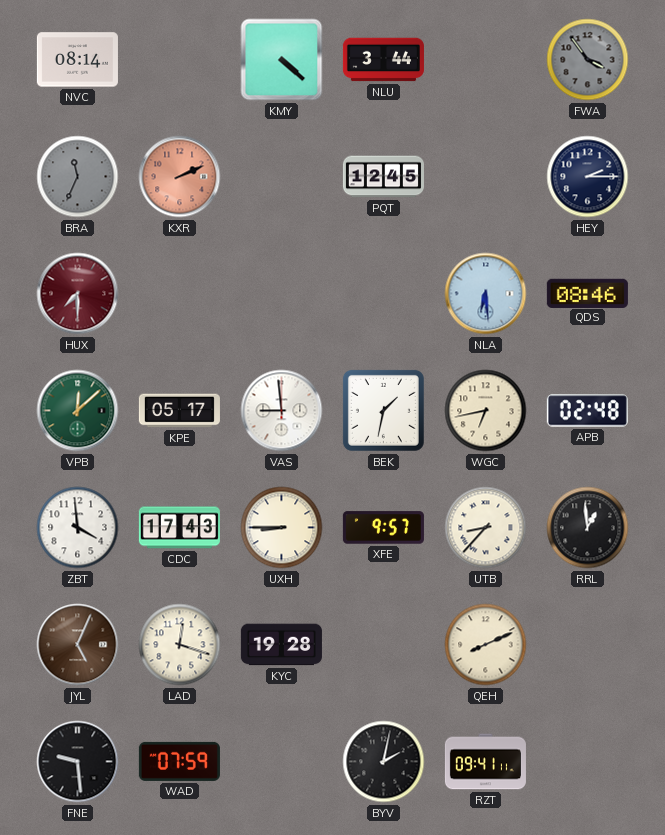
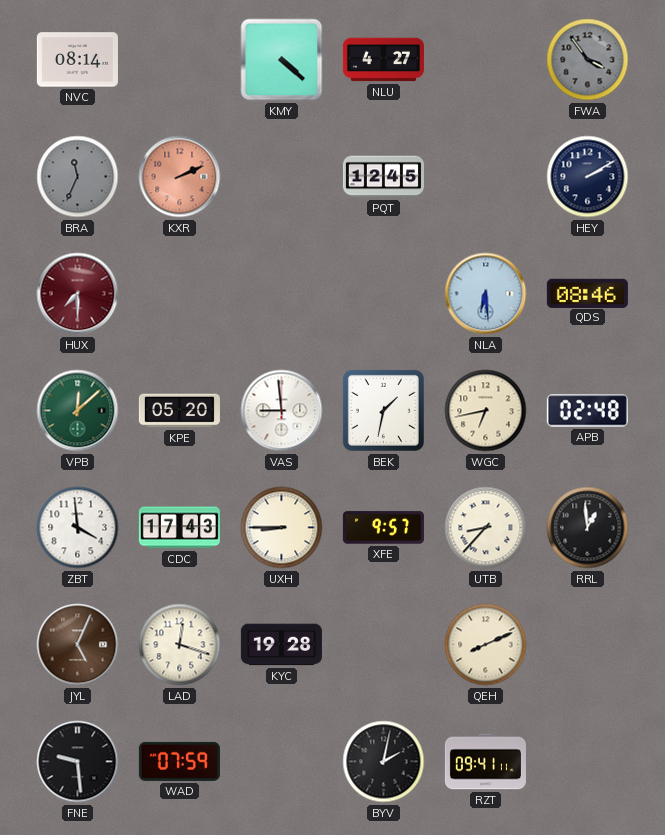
NLU: 3:44 -> 4:27
HEY: 2:15 -> 2:10
KPE: 05:17 -> 05:20
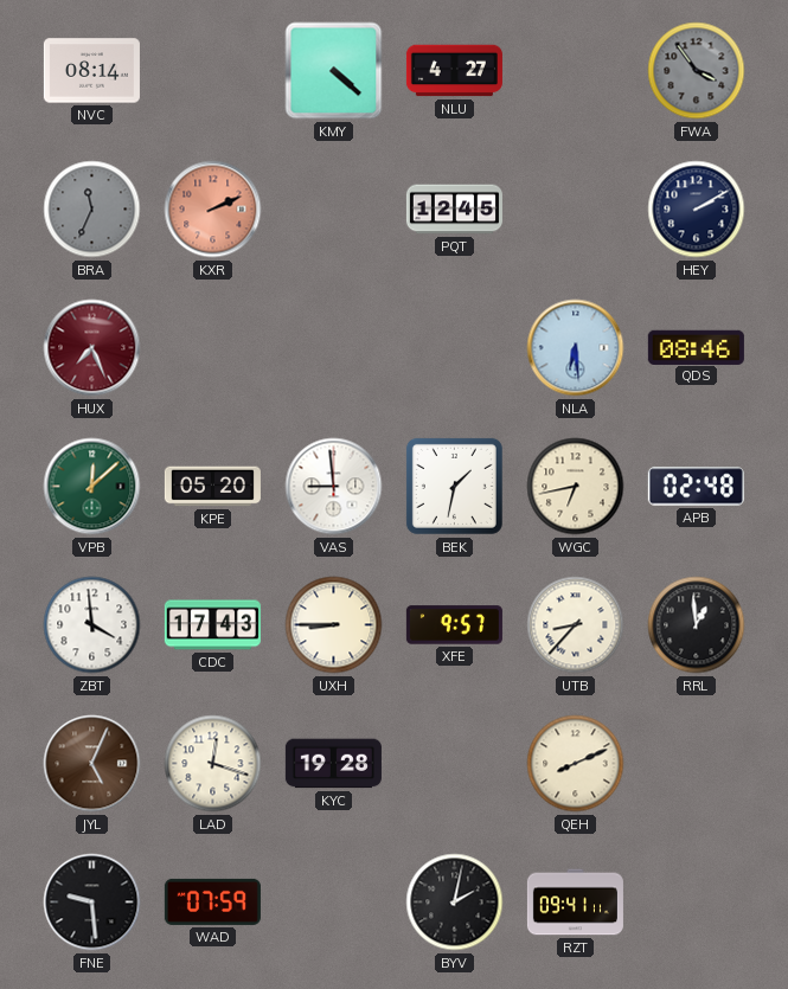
HUX: 7:30 -> 7:26
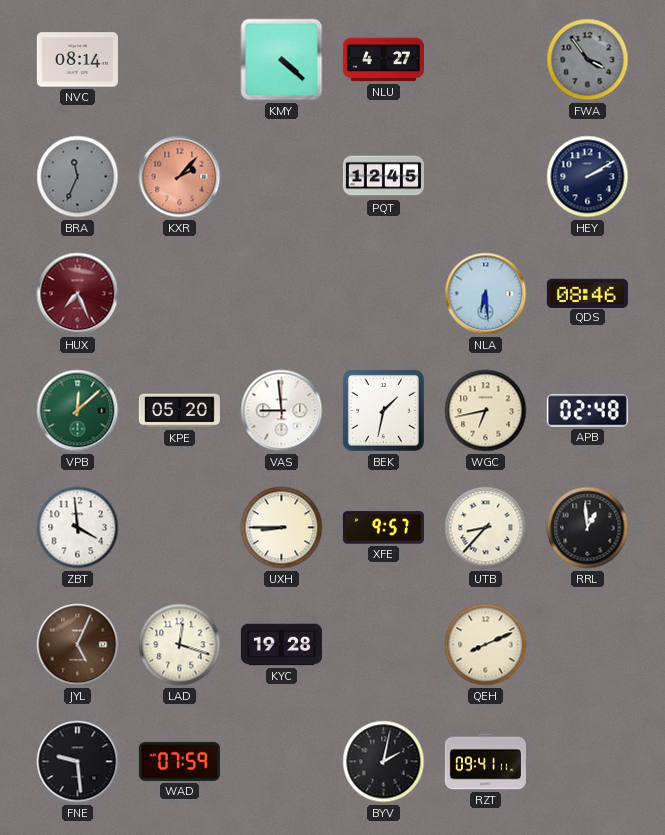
KXR: 2:11 -> 2:07
CDC: 17:43 -> none
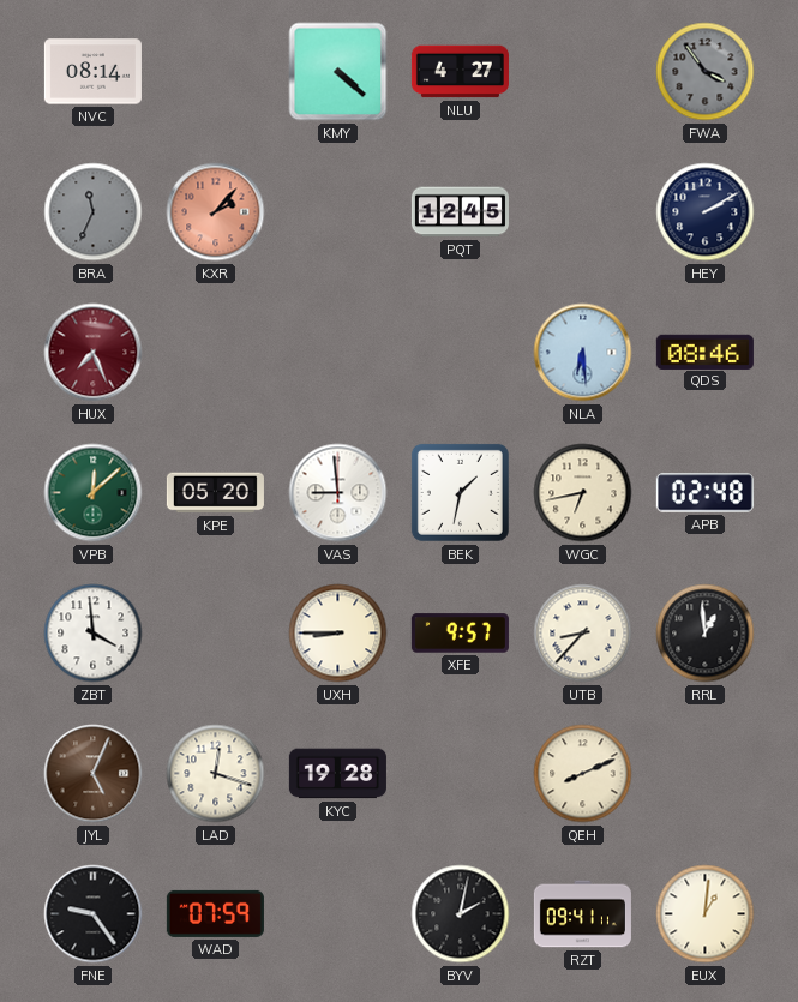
FNE: 9:29 -> 9:24
EUX: none -> 1:01
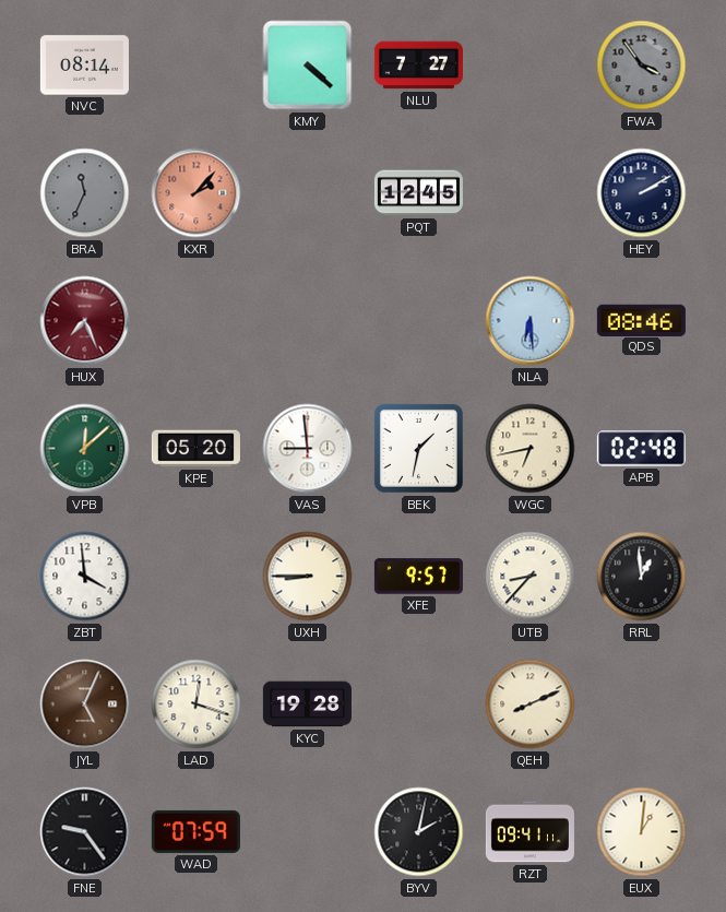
NLU: 4:27 -> 7:27
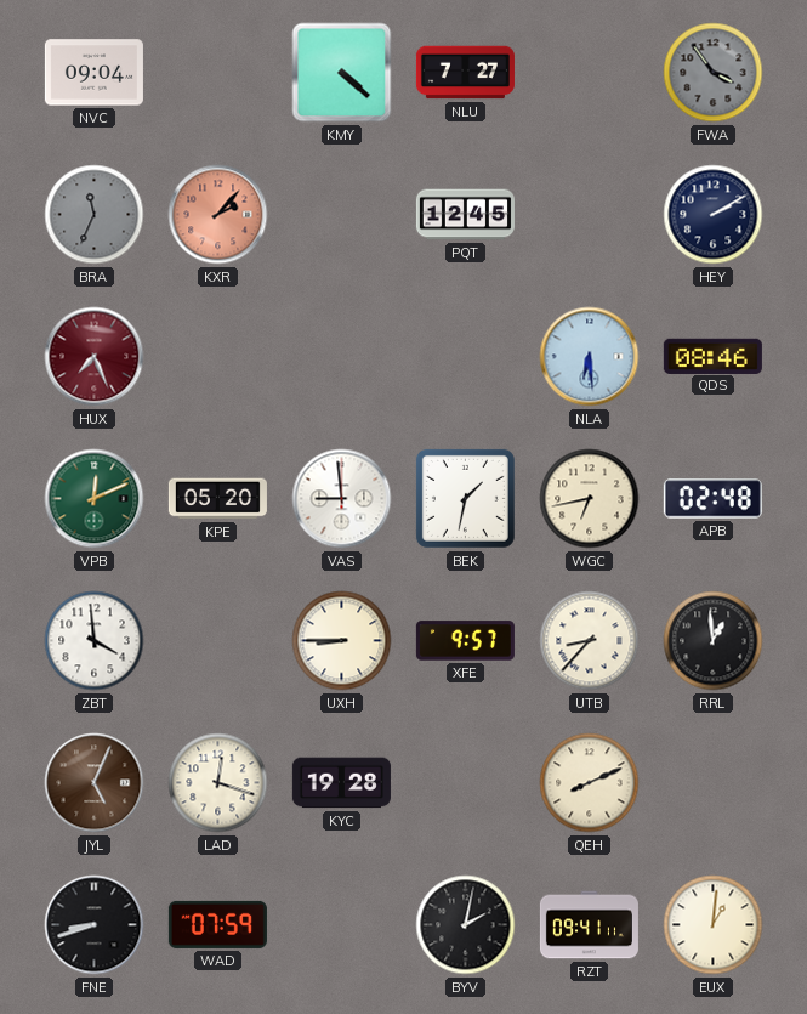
NVC: 08:14 -> 09:04
VPB: 12:08 -> 12:11
FNE: 9:24 -> 8:42
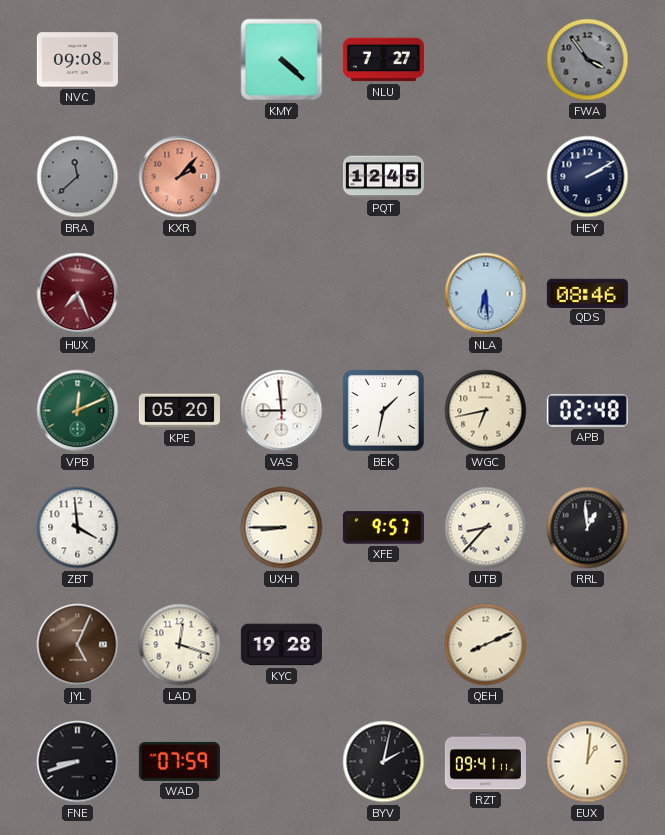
NVC: 09:04 -> 09:08
BRA: 11:34 -> 11:38
